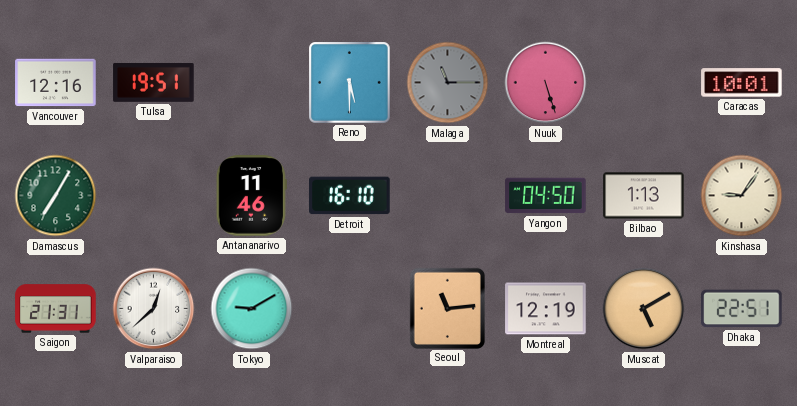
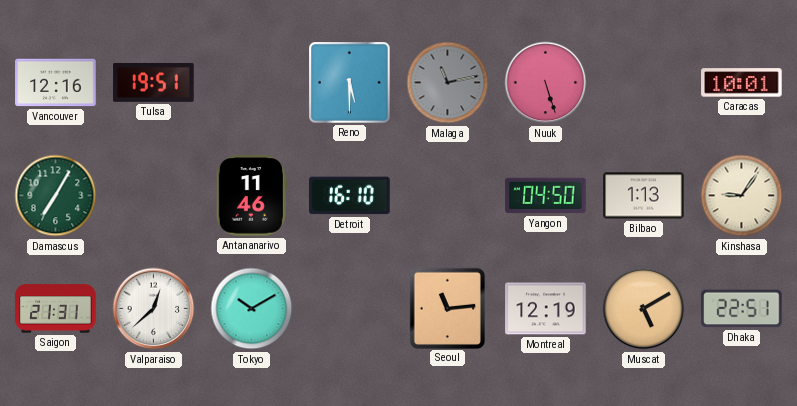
Malaga: 11:15 -> 11:13
Tokyo: 9:10 -> 10:10
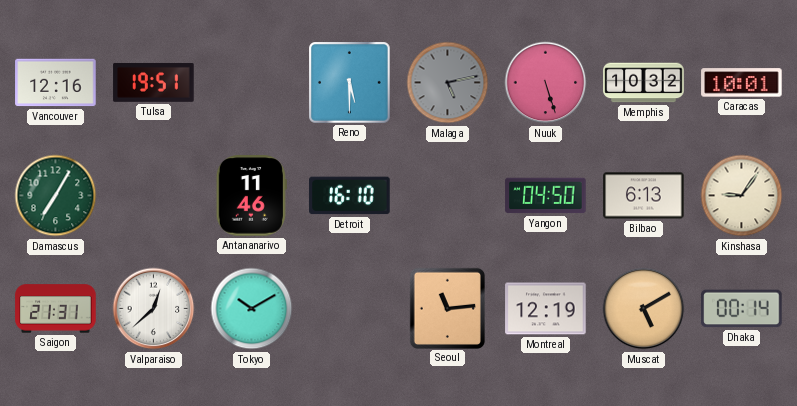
Malaga: 11:13 -> 5:13
Memphis: none -> 10:32
Bilbao: 1:13 -> 6:13
Dhaka: 22:51 -> 00:14
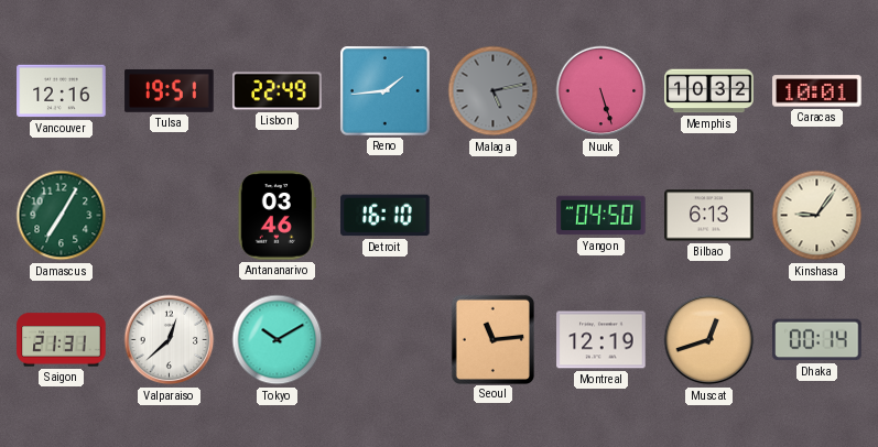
Lisbon: none -> 22:49
Reno: 5:30 -> 1:44
Antananarivo: 11:46 -> 03:46
Muscat: 5:10 -> 12:42
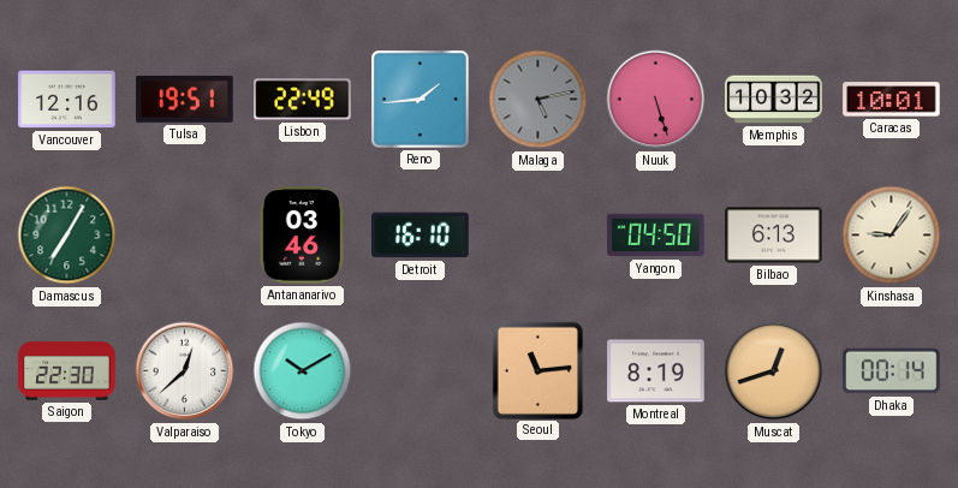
Saigon: 21:31 -> 22:30
Montreal: 12:19 -> 8:19
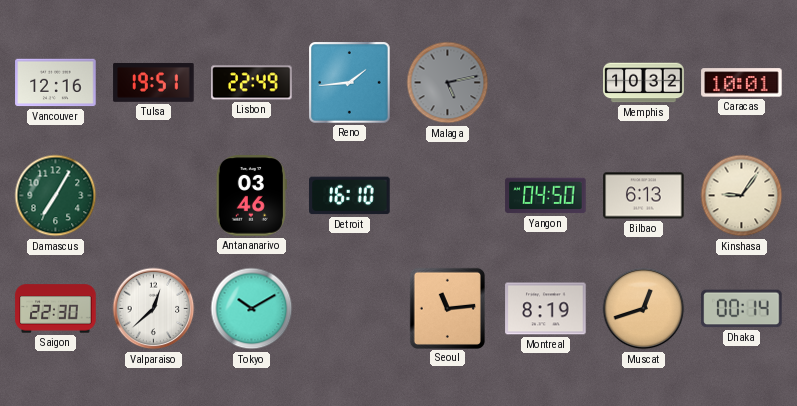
Nuuk: 5:27 -> none
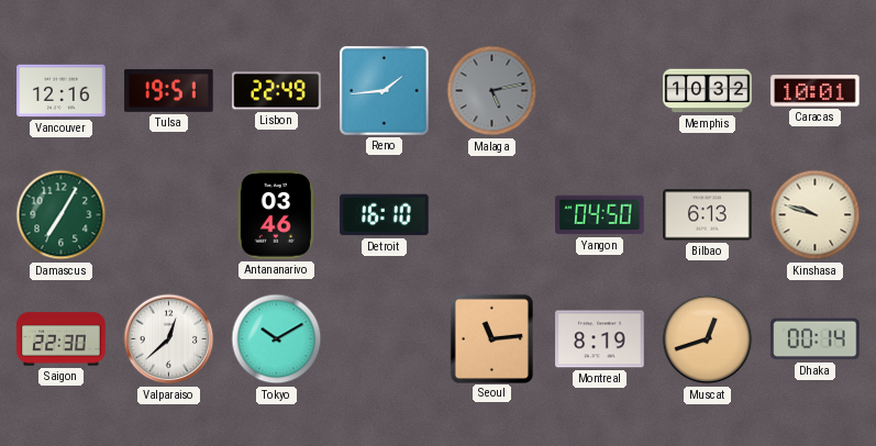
Kinshasa: 9:06 -> 9:48
